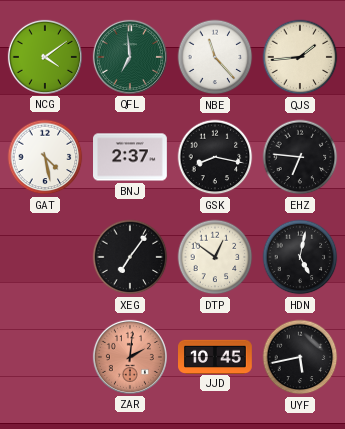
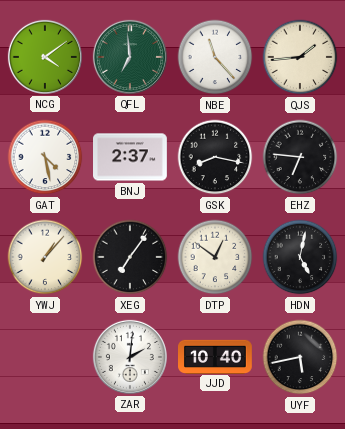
YWJ: none -> 1:07
ZAR dial: salmon -> white
JJD: 10:45 -> 10:40
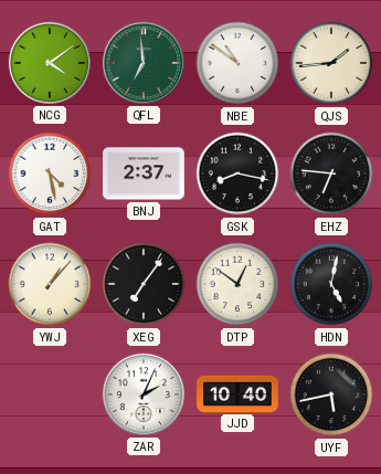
NBE: 11:23 -> 10:51
ZAR: 2:01 -> 2:04
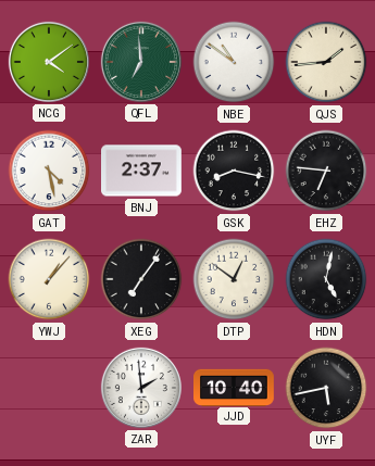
ZAR: 2:04 -> 1:59
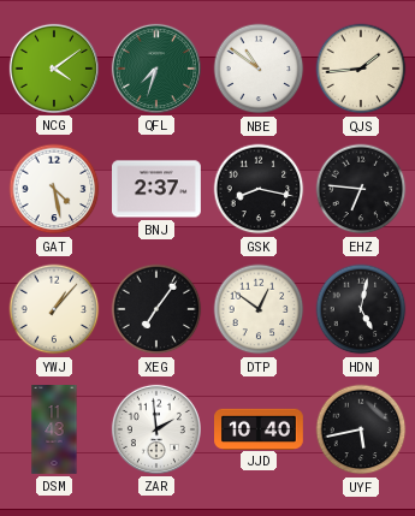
QFL: 6:59 -> 7:33
DSM: none -> 11:43
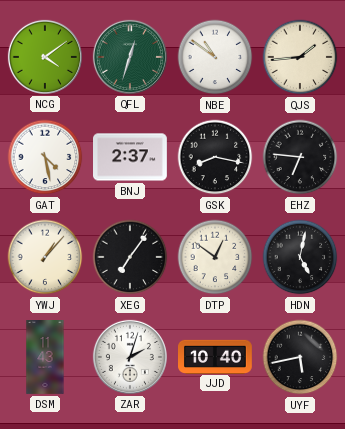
QFL: 7:33 -> 12:33
ZAR: 1:59 -> 2:03
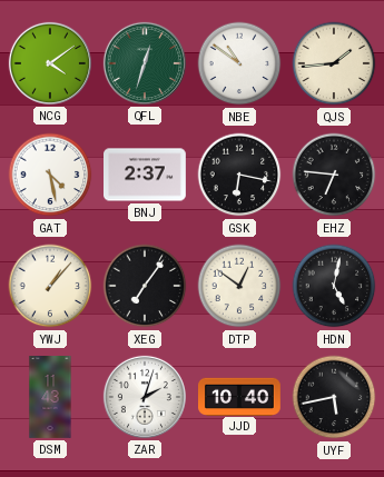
GSK: 8:17 -> 6:17
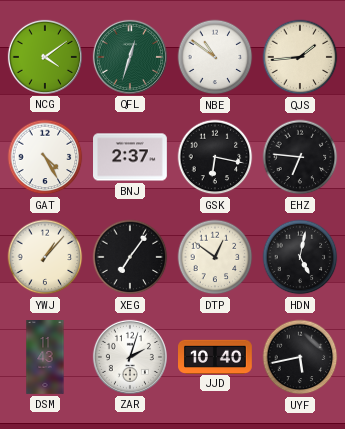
GAT: 4:28 -> 4:25
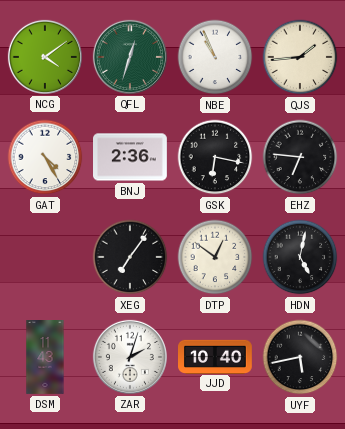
NBE: 10:51 -> 10:56
BNJ: 2:37 -> 2:36
YWJ: 1:07 -> none
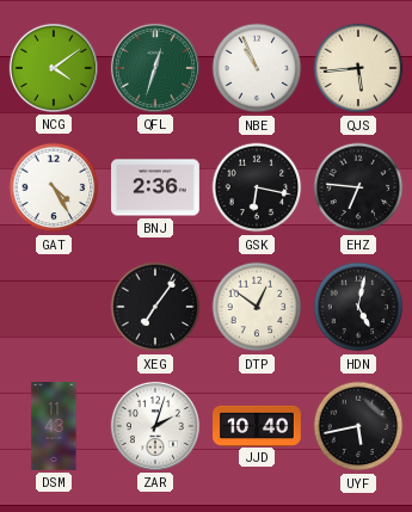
QJS: 1:44 -> 5:44
